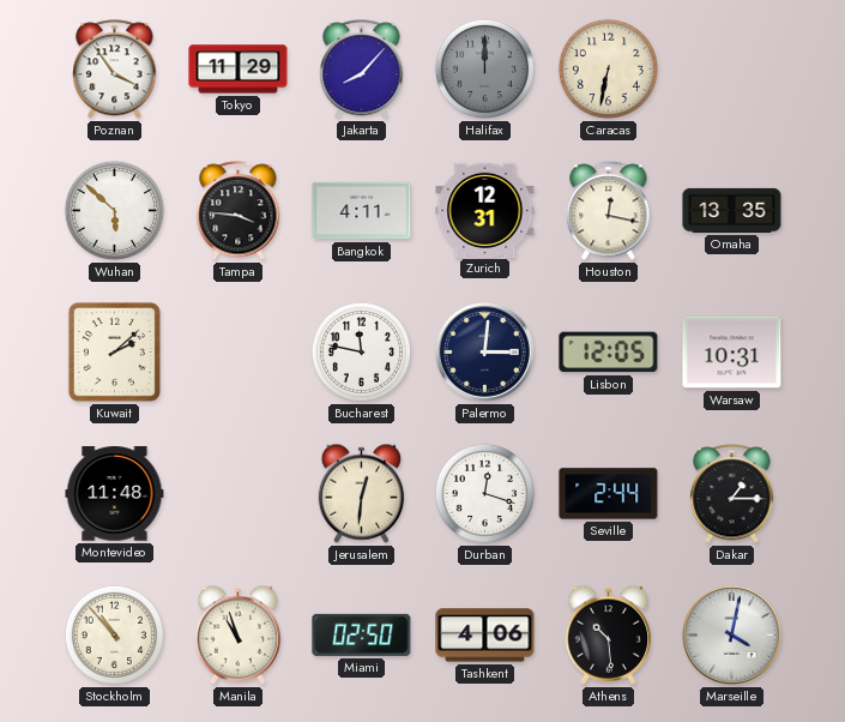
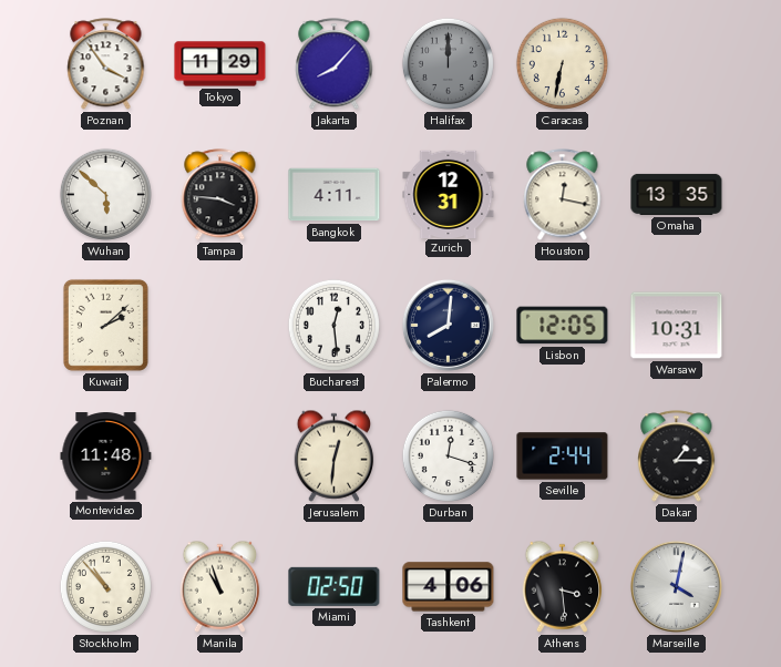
Bucharest: 11:47 -> 12:29
Palermo: 3:01 -> 8:01
Athens: 10:29 -> 3:29
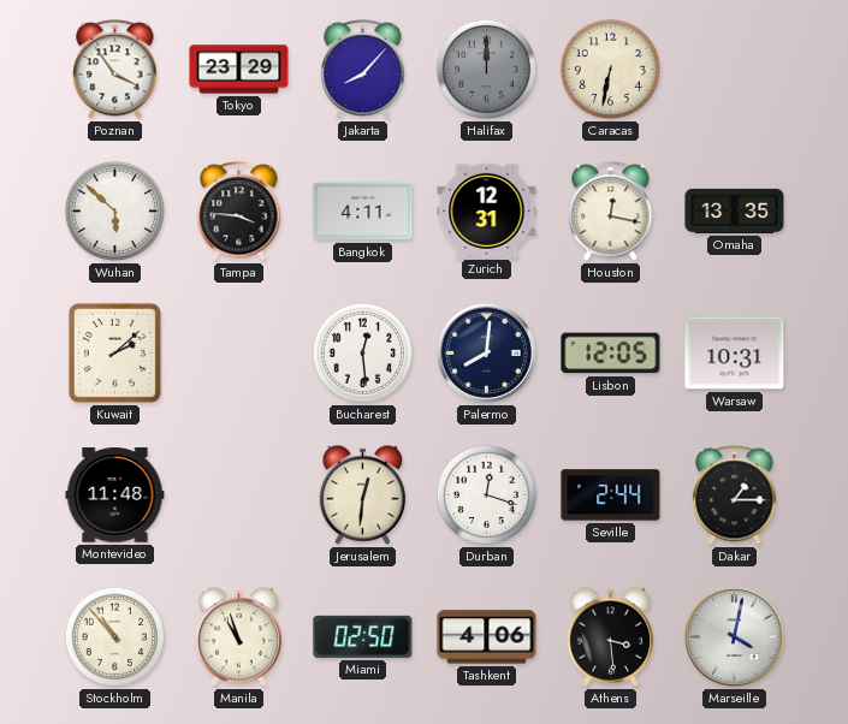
Tokyo: 11:29 -> 23:29
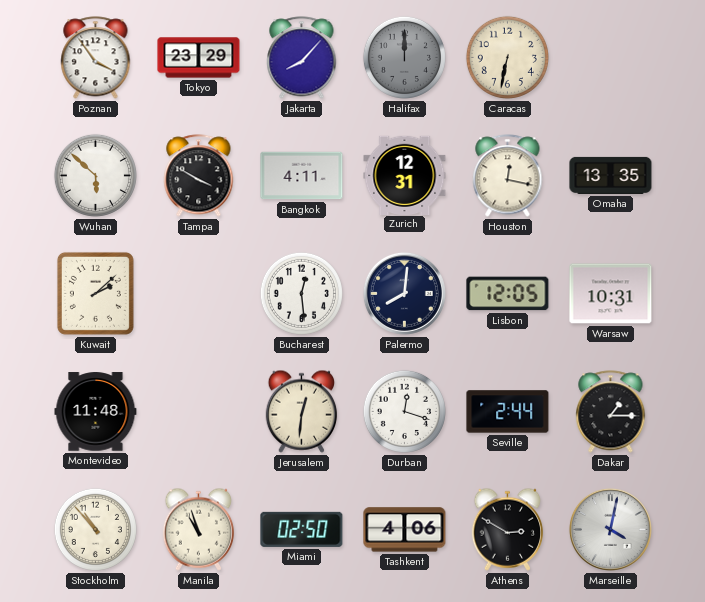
Tampa: 3:46 -> 3:50
Athens: 3:29 -> 2:50
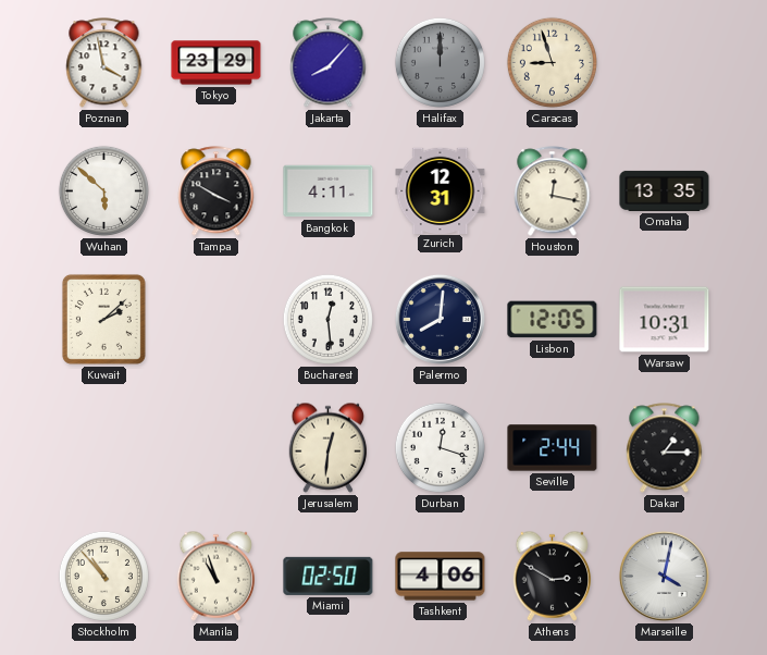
Poznan: 3:54 -> 3:58
Caracas: 6:32 -> 8:57
Montevideo: 11:48 -> none
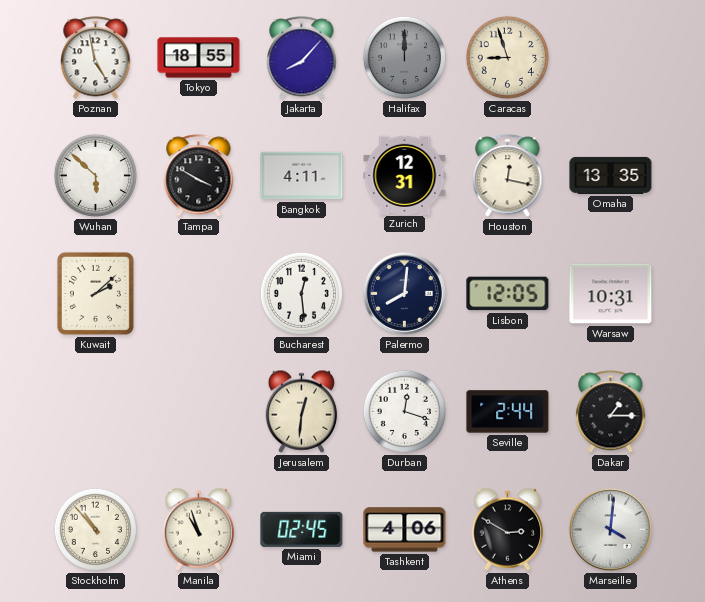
Poznan: 3:58 -> 4:58
Tokyo: 23:29 -> 18:55
Miami: 02:50 -> 02:45
Marseille: 4:02 -> 4:01
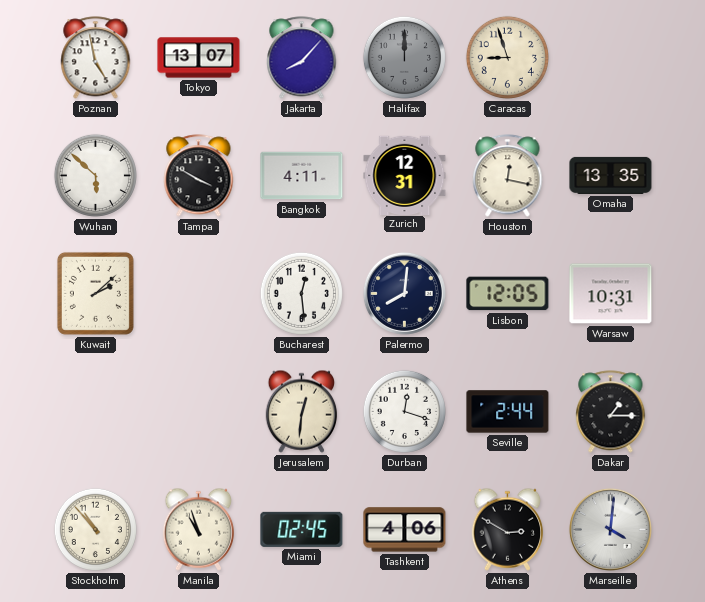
Tokyo: 18:55 -> 13:07
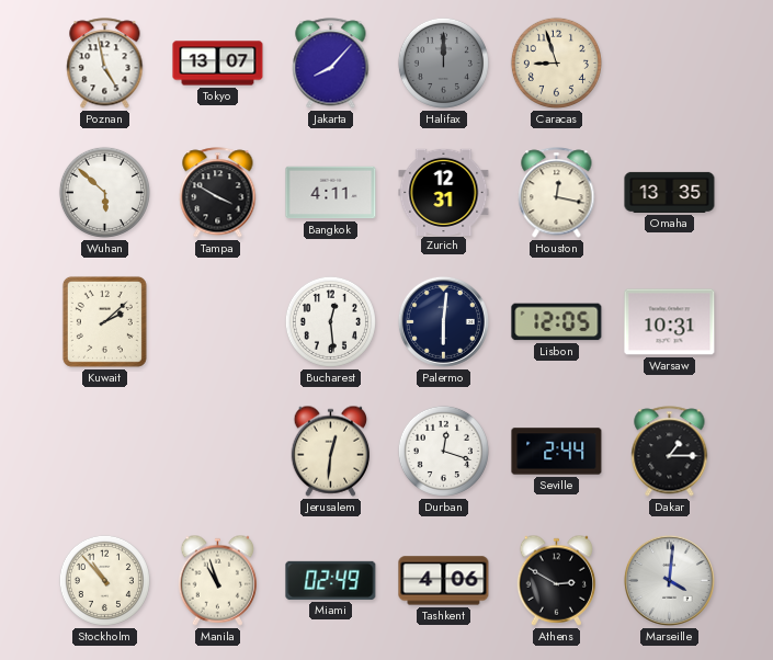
Palermo: 8:01 -> 6:01
Miami: 02:45 -> 02:49
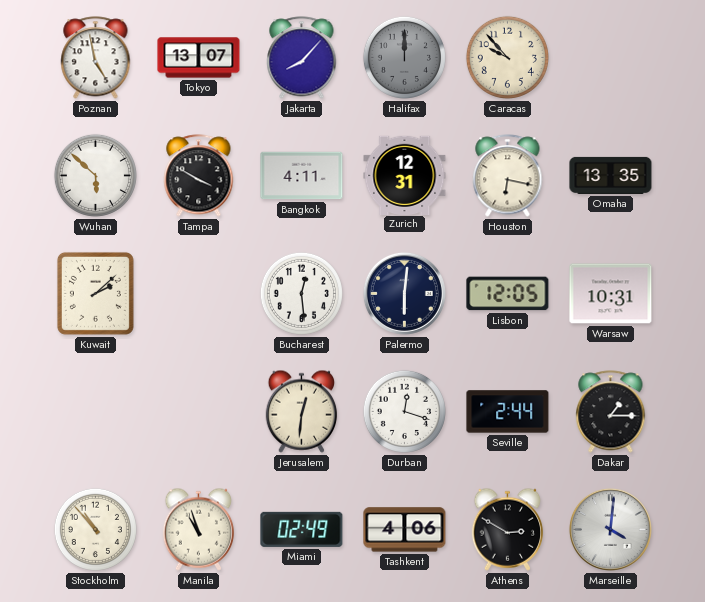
Caracas: 8:57 -> 9:53
Houston: 12:17 -> 6:17
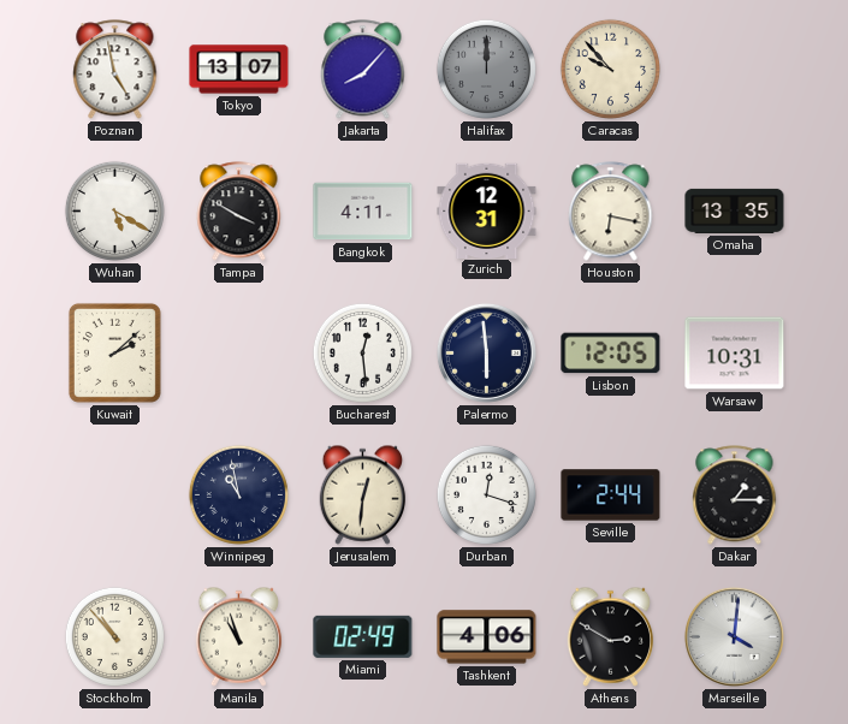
Wuhan: 5:52 -> 5:20
Palermo: 6:01 -> 5:59
Winnipeg: none -> 10:58
